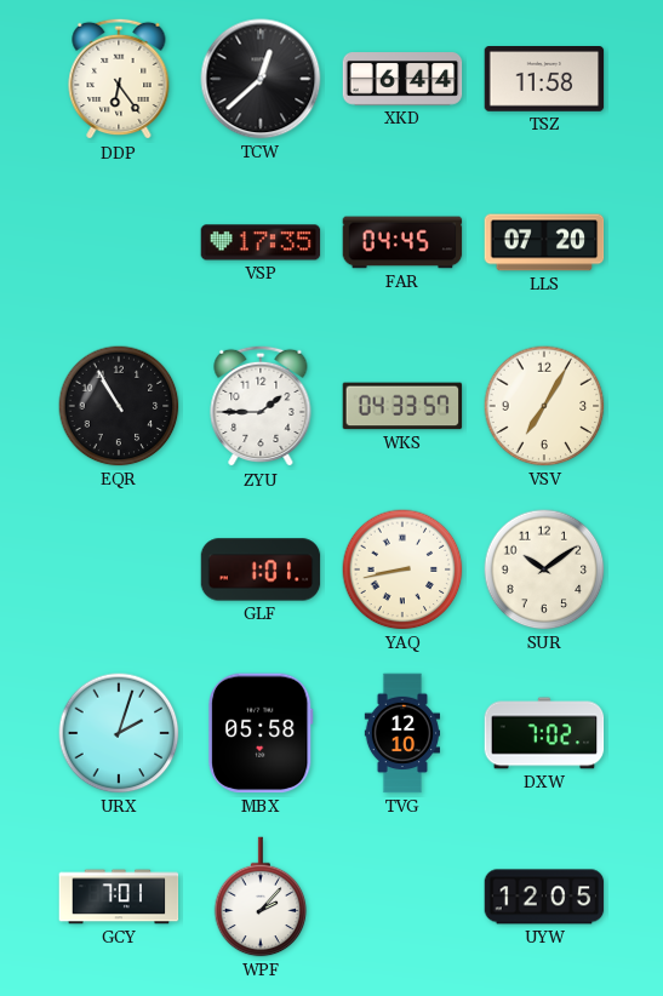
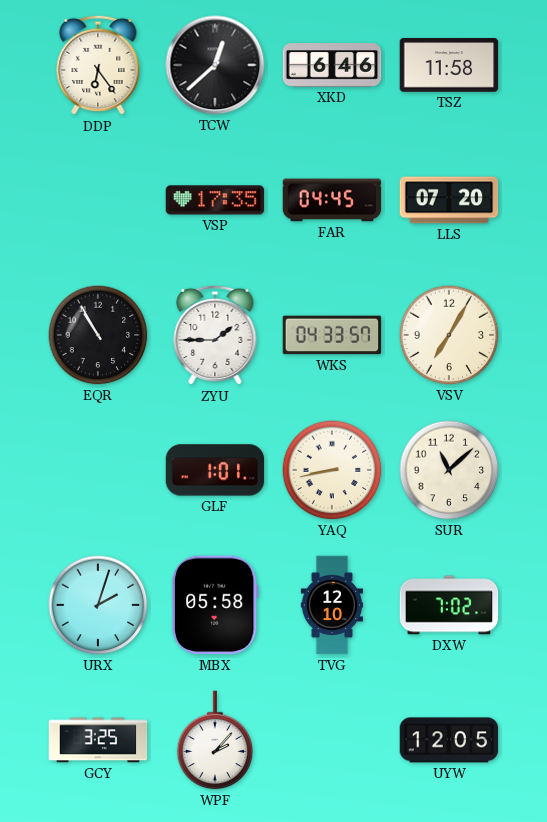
XKD: 6:44 -> 6:46
SUR: 10:09 -> 11:08
GCY: 7:01 -> 3:25
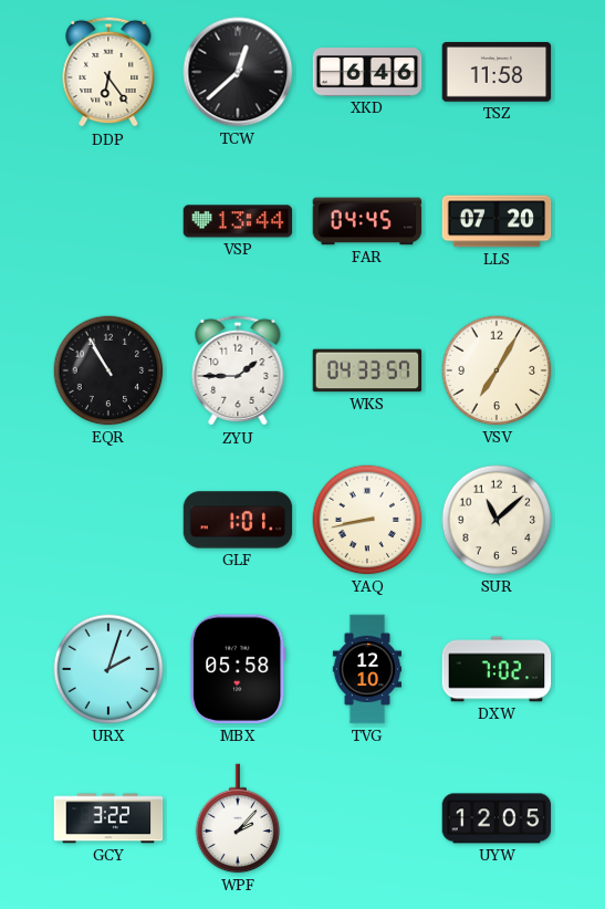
VSP: 17:35 -> 13:44
GCY: 3:25 -> 3:22
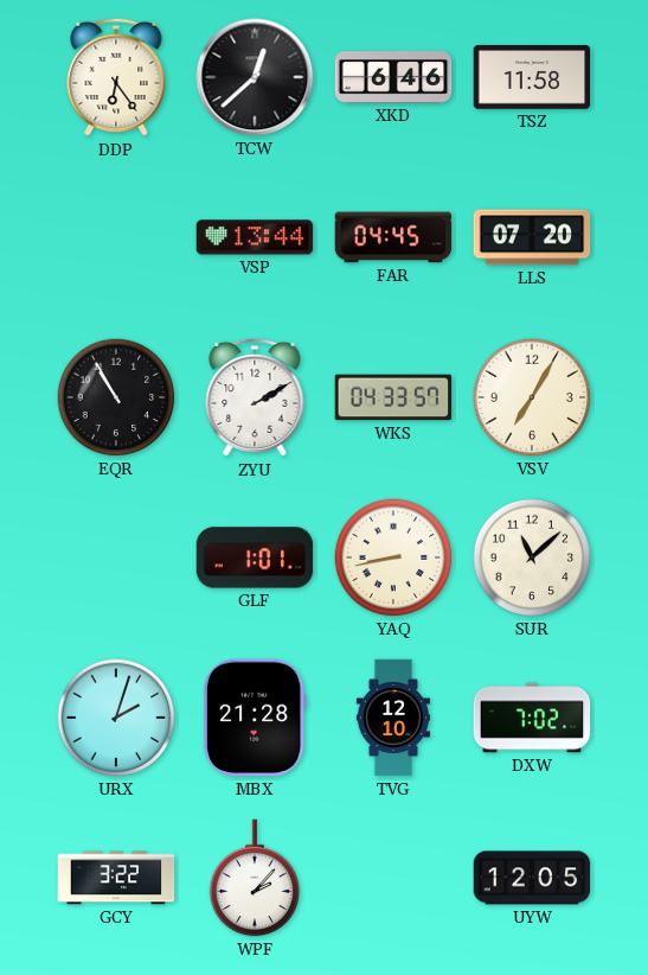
ZYU: 1:45 -> 2:10
MBX: 05:58 -> 21:28
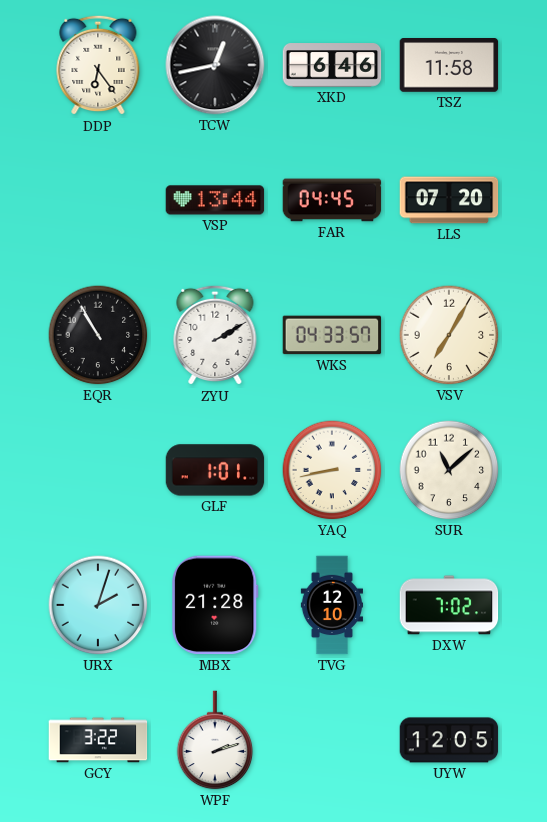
TCW: 12:38 -> 12:43
WPF: 2:07 -> 2:12
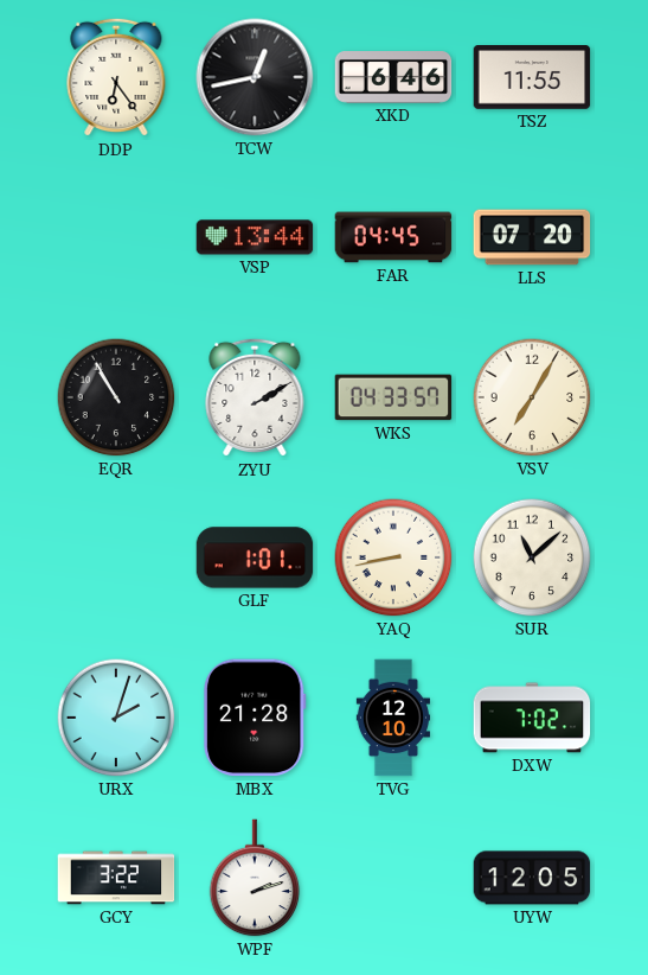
TSZ: 11:58 -> 11:55
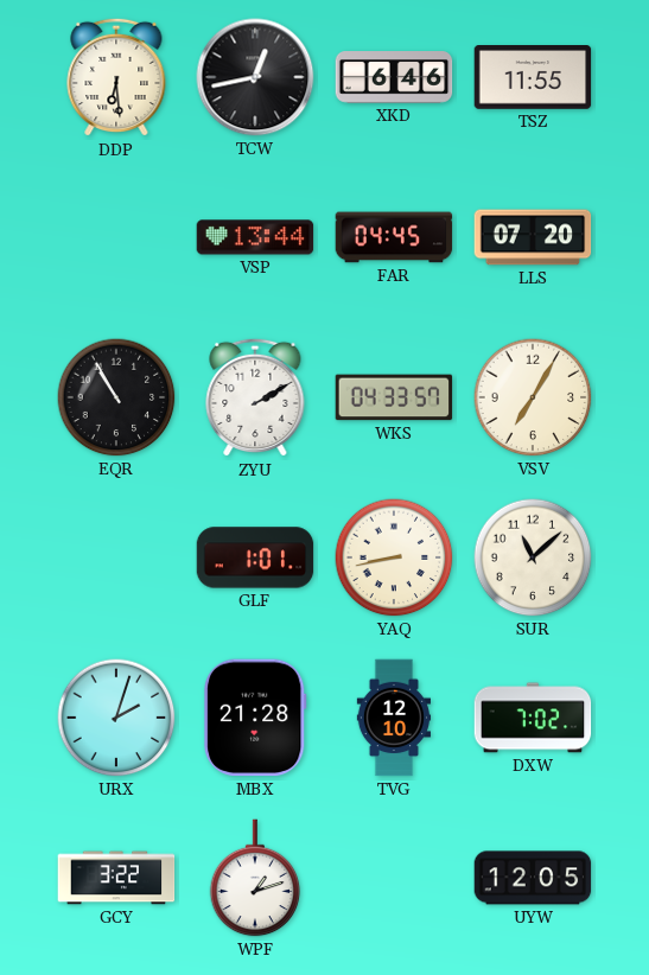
DDP: 6:24 -> 6:29
WPF: 2:12 -> 1:12
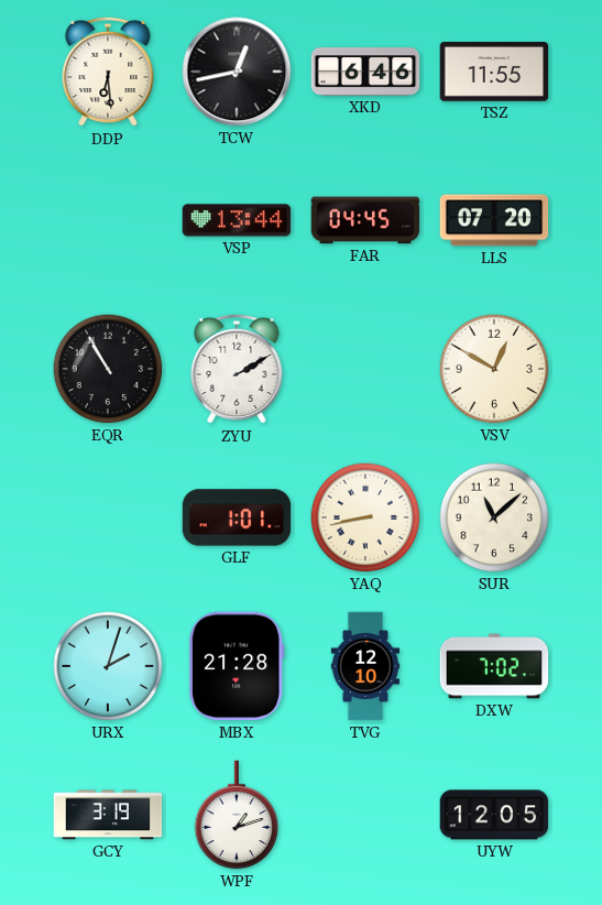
WKS: 04:33 -> none
VSV: 7:05 -> 12:50
GCY: 3:22 -> 3:19
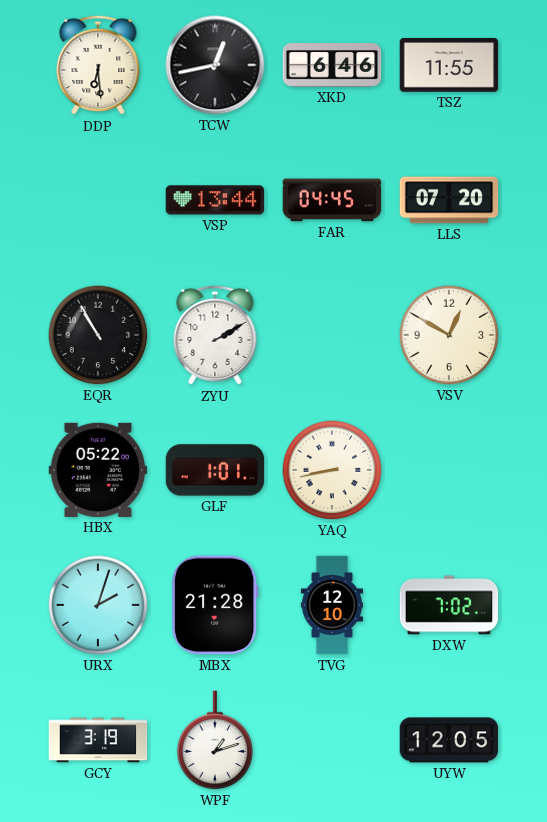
HBX: none -> 05:22
SUR: 11:08 -> none
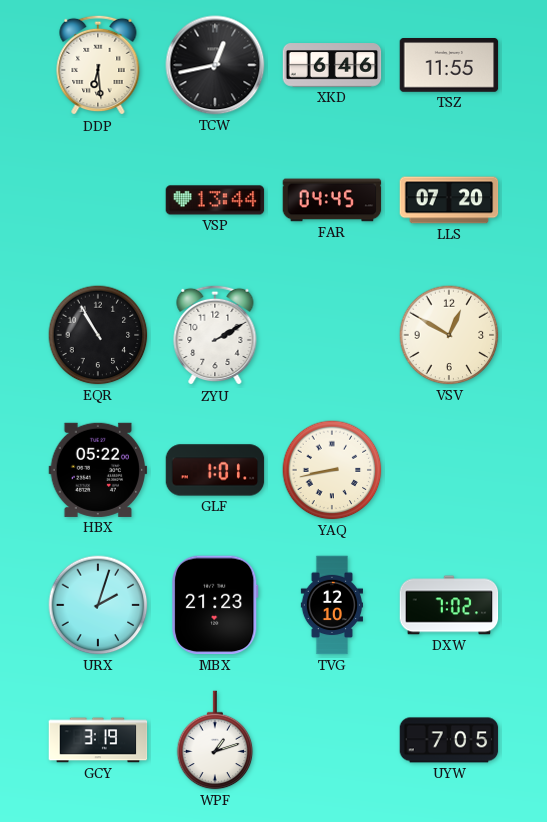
MBX: 21:28 -> 21:23
UYW: 12:05 -> 7:05
